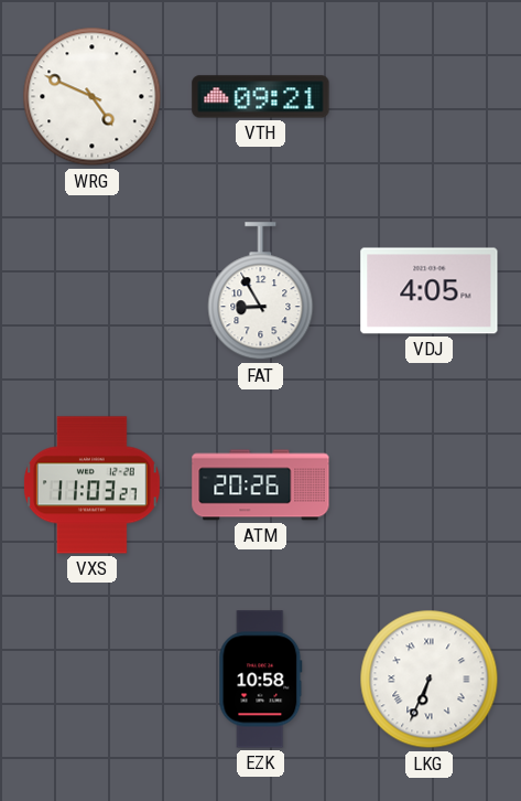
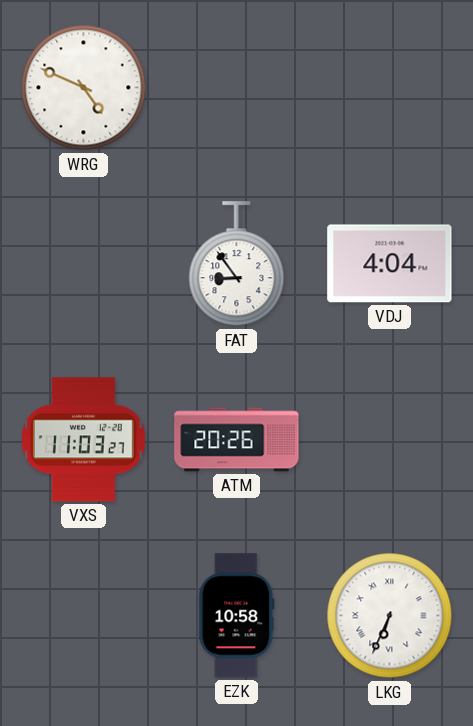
VTH: 09:21 -> none
FAT: 8:55 -> 8:54
VDJ: 4:05 -> 4:04
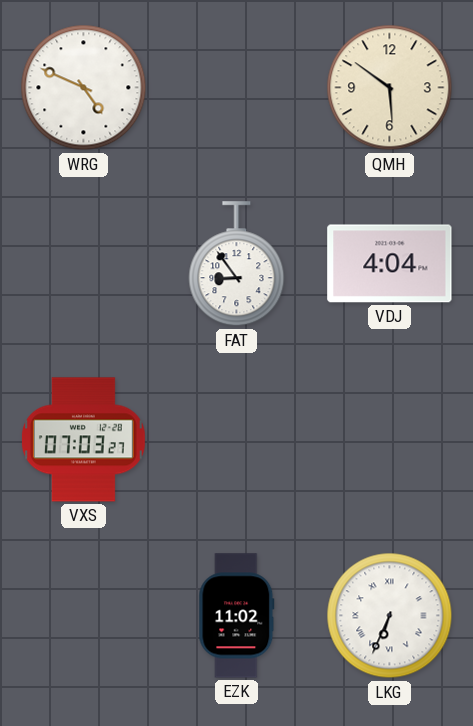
QMH: none -> 5:51
VXS: 11:03 -> 07:03
ATM: 20:26 -> none
EZK: 10:58 -> 11:02
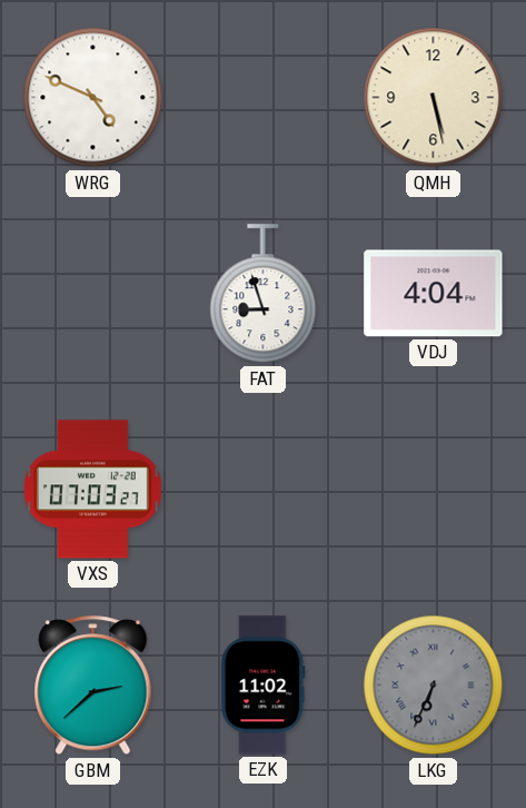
QMH: 5:51 -> 5:28
FAT: 8:54 -> 8:57
GBM: none -> 2:38
LKG dial: white -> grey
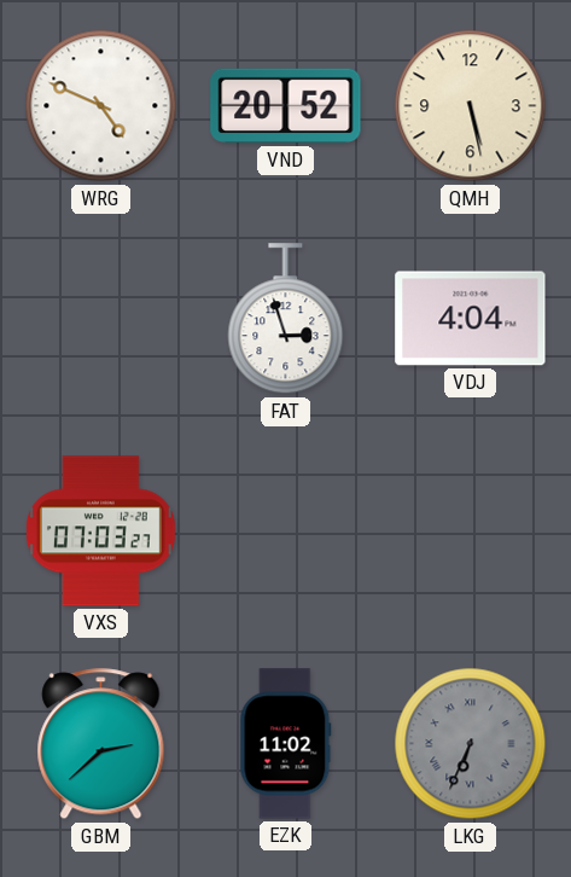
VND: none -> 20:52
FAT: 8:57 -> 2:57
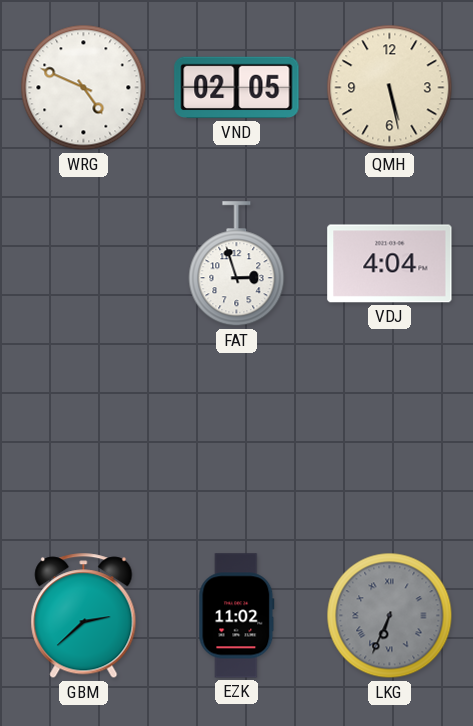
VND: 20:52 -> 02:05
VXS: 07:03 -> none
